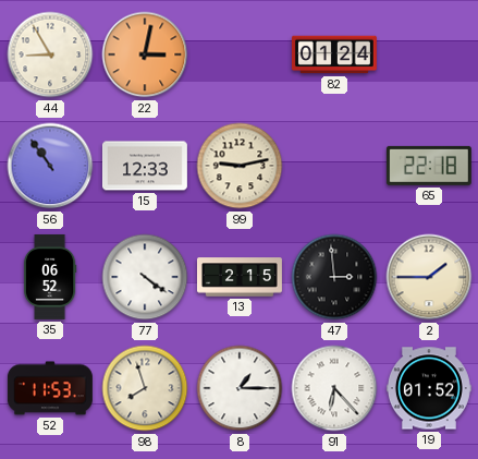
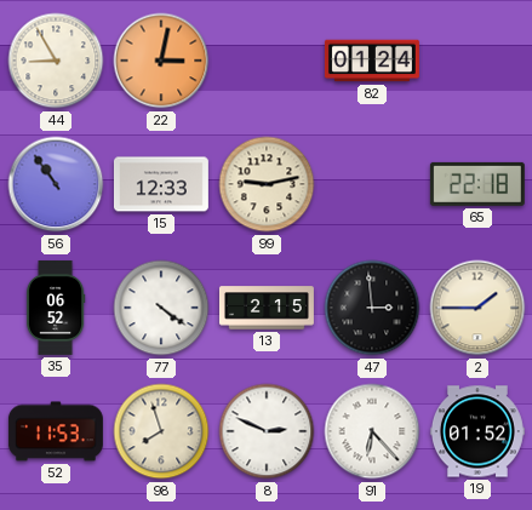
8: 1:15 -> 2:49
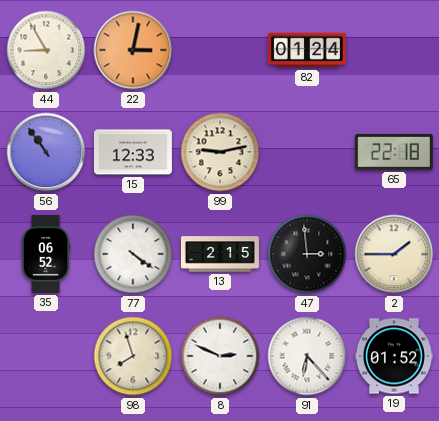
52: 11:53 -> none
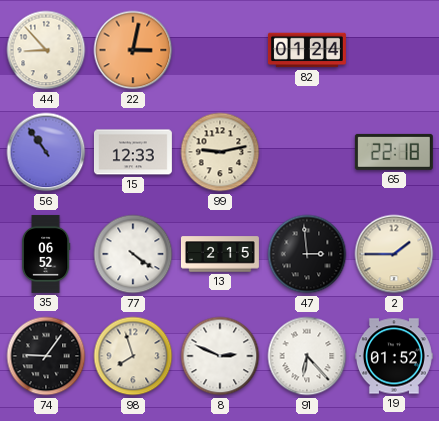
44: 8:55 -> 8:53
74: none -> 9:06
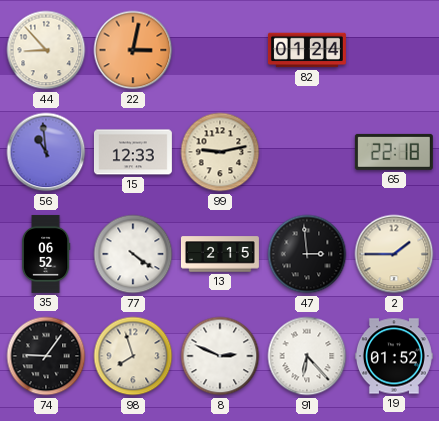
56: 10:54 -> 10:59
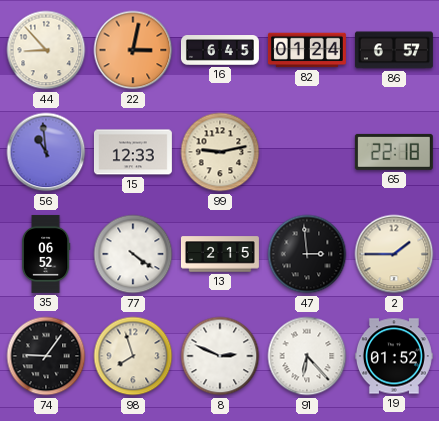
16: none -> 6:45
86: none -> 6:57
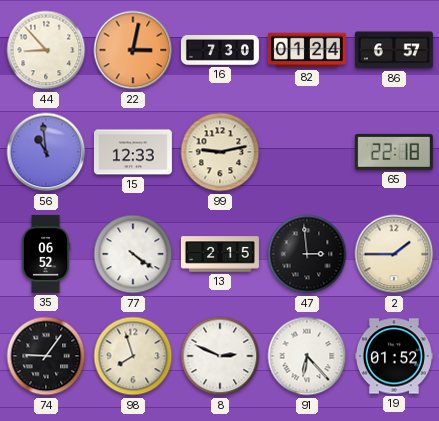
16: 6:45 -> 7:30
